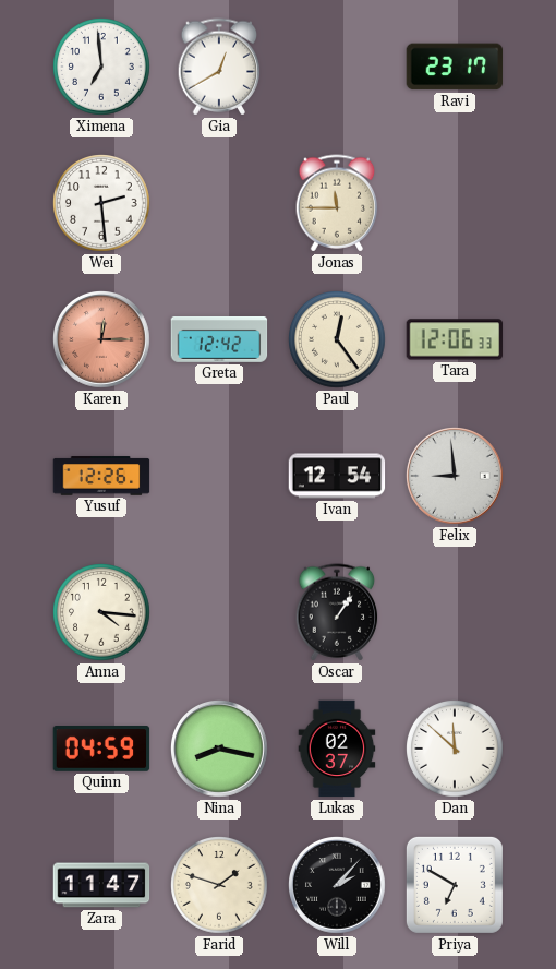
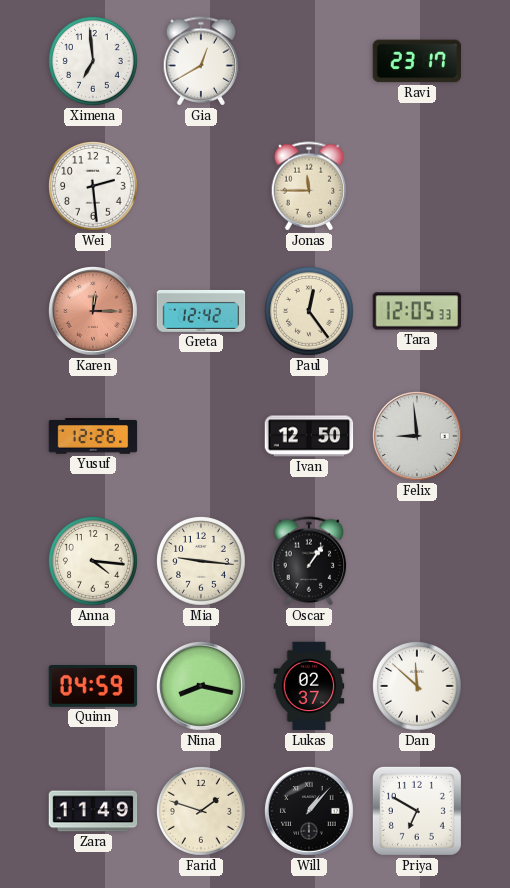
Tara: 12:06 -> 12:05
Ivan: 12:54 -> 12:50
Mia: none -> 9:16
Zara: 11:47 -> 11:49
Will: 2:07 -> 1:07
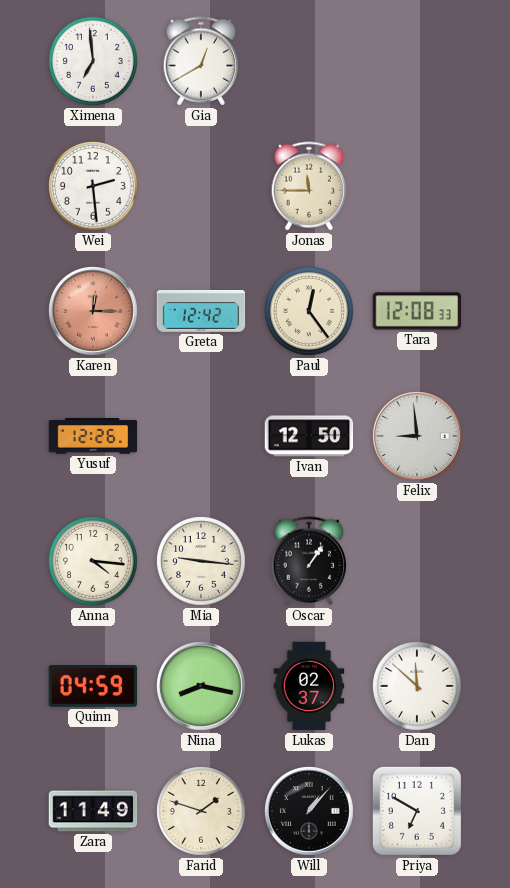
Ravi: 23:17 -> none
Tara: 12:05 -> 12:08
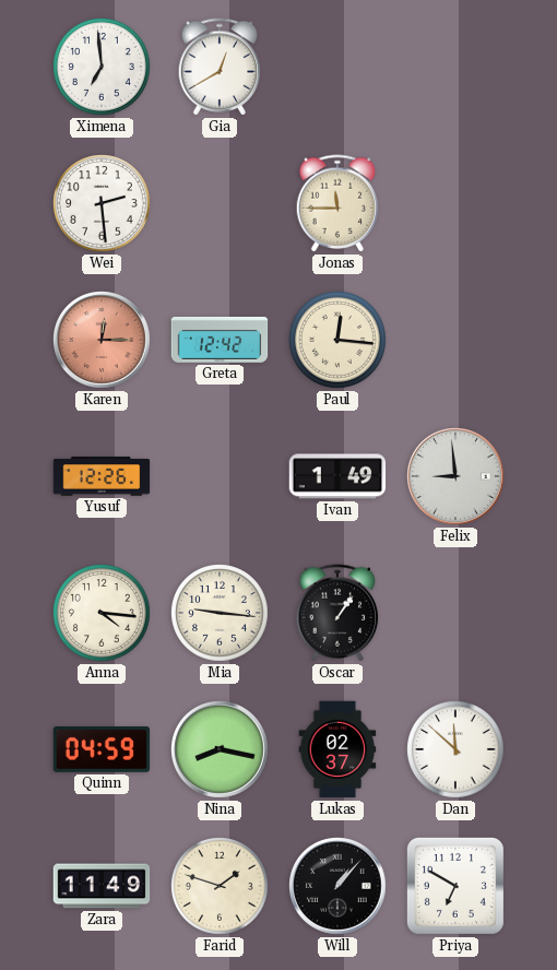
Paul: 12:24 -> 12:16
Tara: 12:08 -> none
Ivan: 12:50 -> 1:49
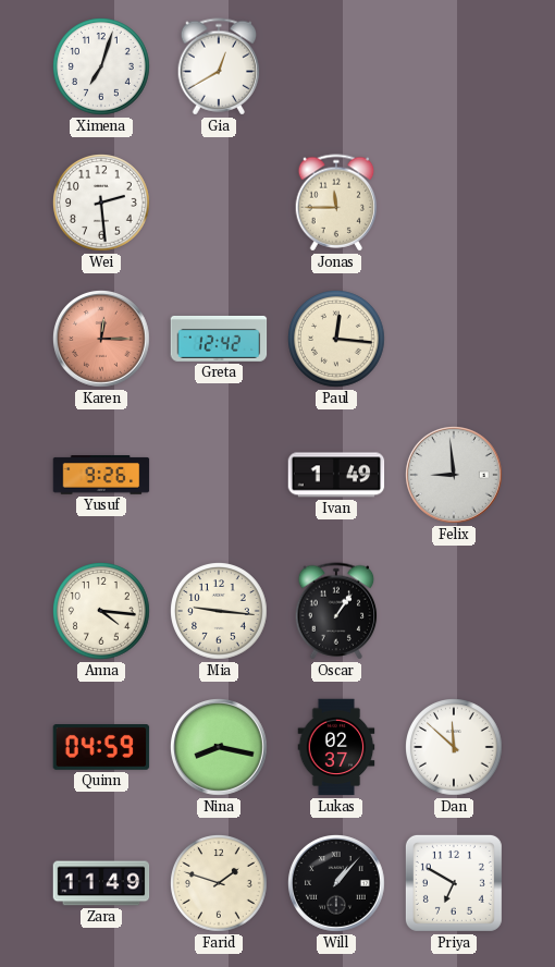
Ximena: 6:59 -> 7:03
Yusuf: 12:26 -> 9:26
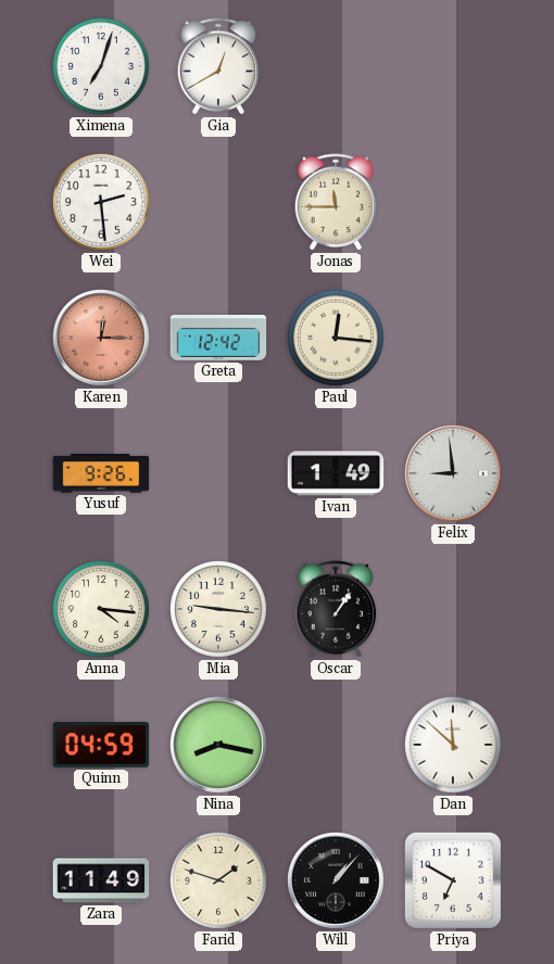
Lukas: 02:37 -> none
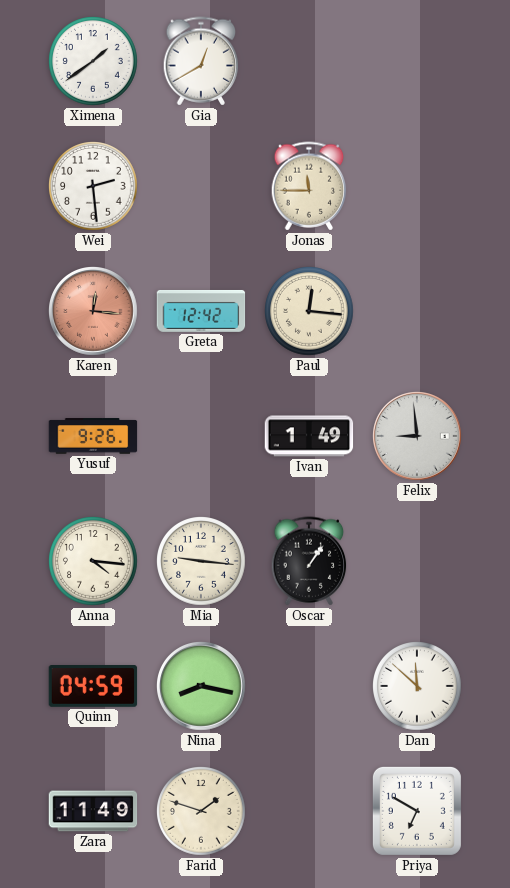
Ximena: 7:03 -> 1:39
Karen: 12:15 -> 12:16
Will: 1:07 -> none
